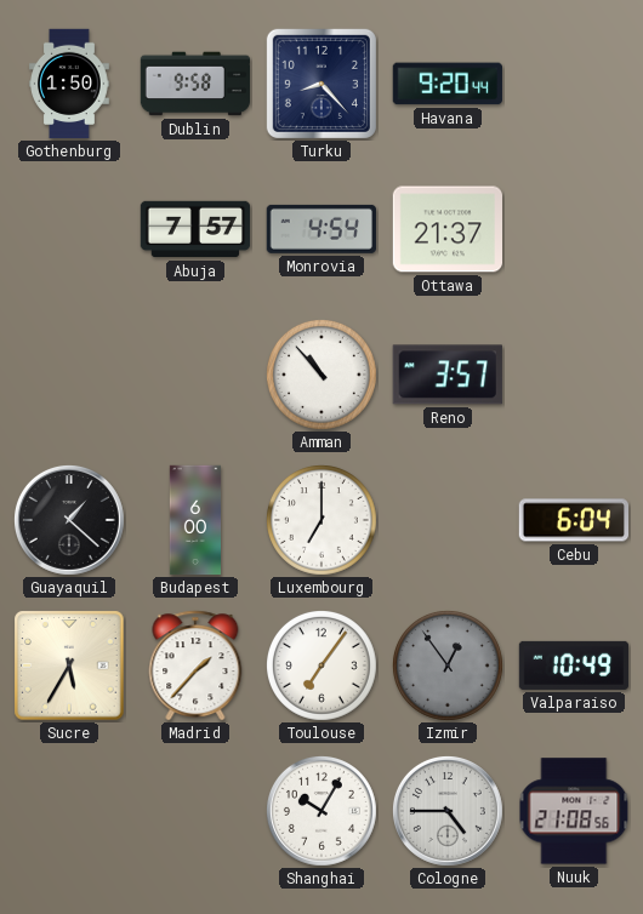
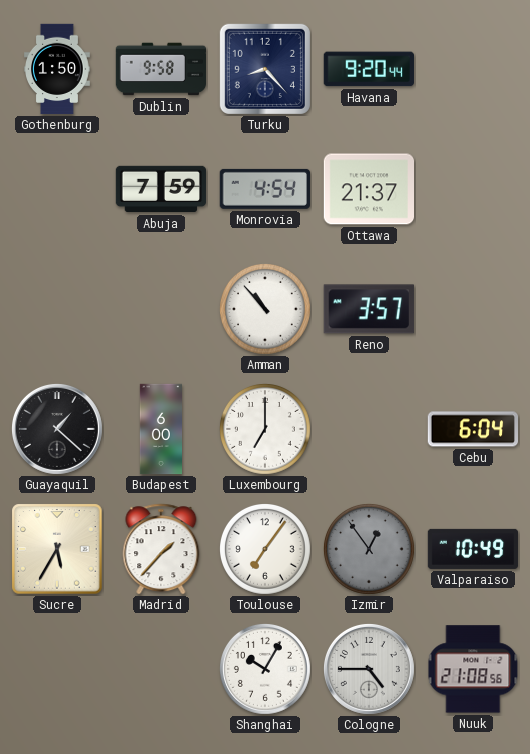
Abuja: 7:57 -> 7:59
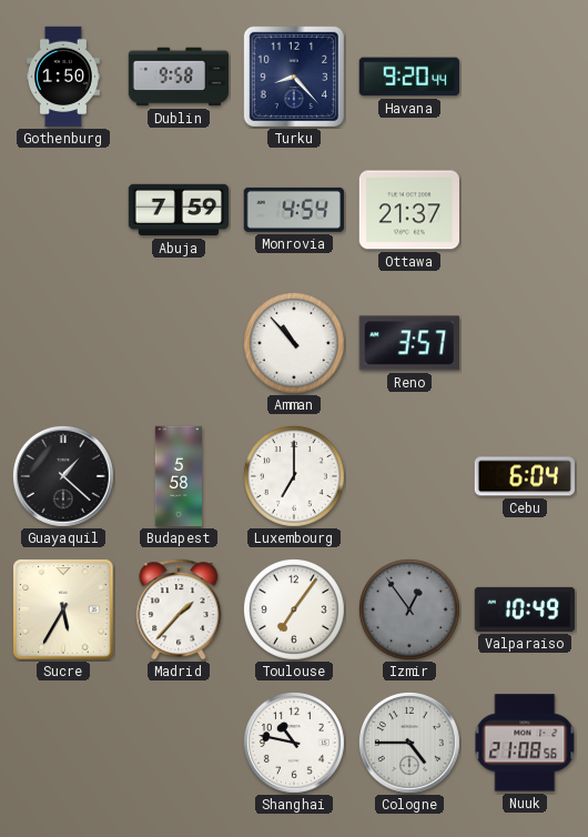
Budapest: 6:00 -> 5:58
Shanghai: 10:05 -> 10:47
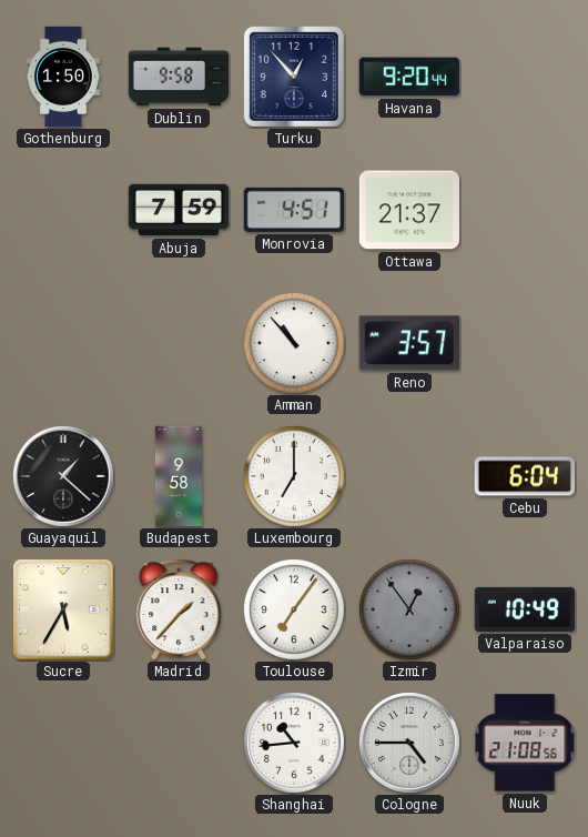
Turku: 8:23 -> 12:53
Monrovia: 4:54 -> 4:51
Budapest: 5:58 -> 9:58
Shanghai: 10:47 -> 10:44
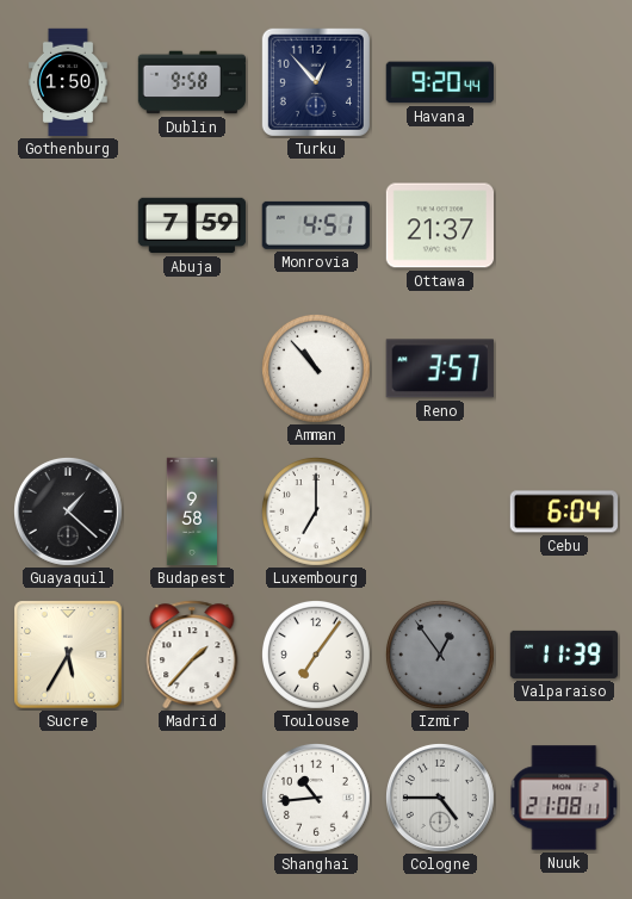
Valparaiso: 10:49 -> 11:39
Nuuk: 21:08:56 -> 21:08:11
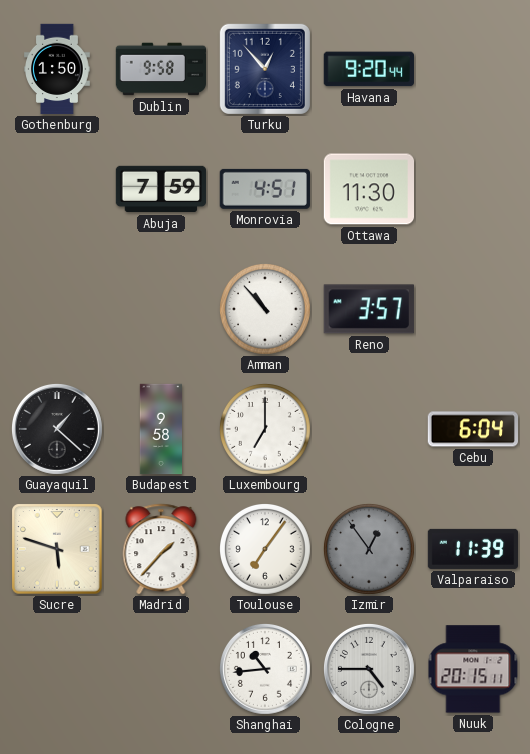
Ottawa: 21:37 -> 11:30
Sucre: 5:35 -> 5:48
Nuuk: 21:08 -> 20:15
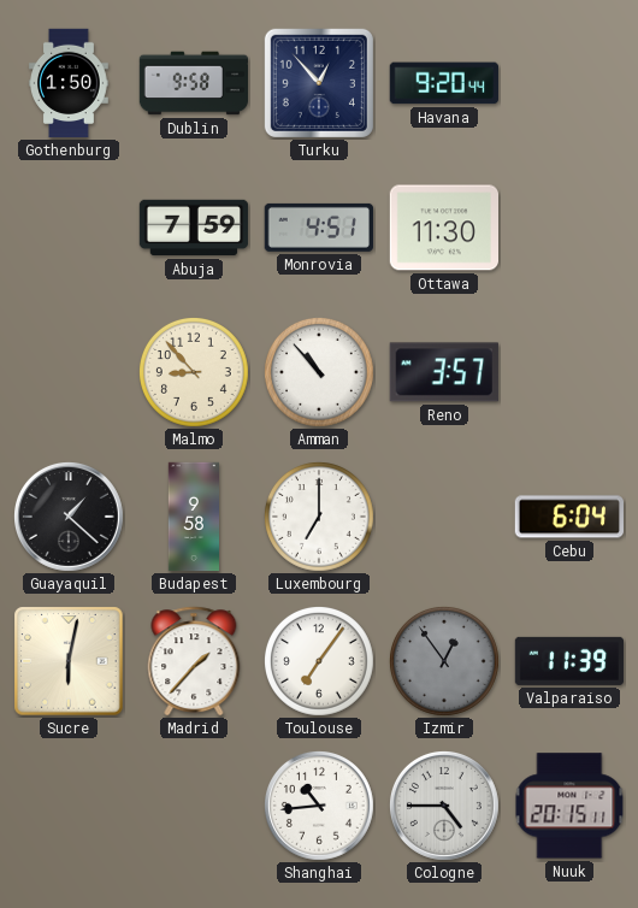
Malmo: none -> 8:53
Sucre: 5:48 -> 6:02
